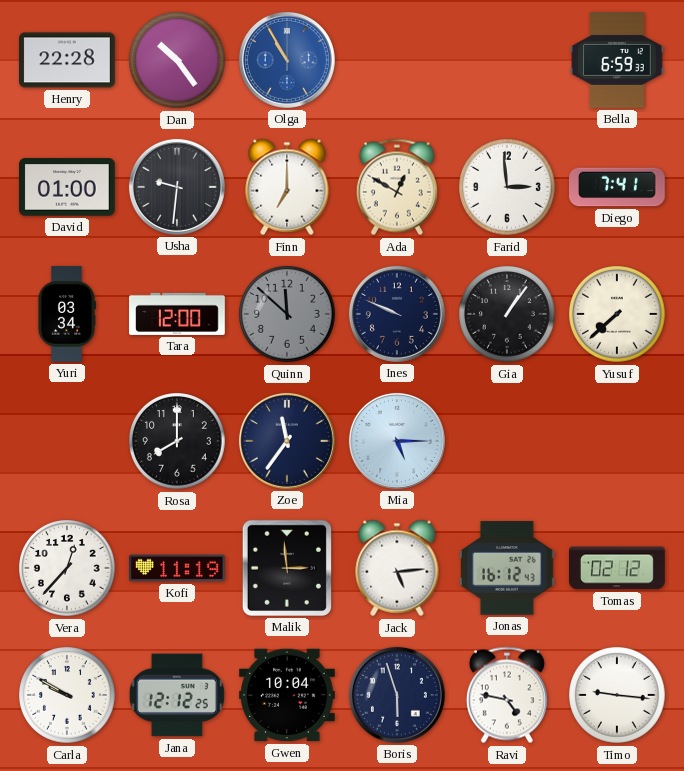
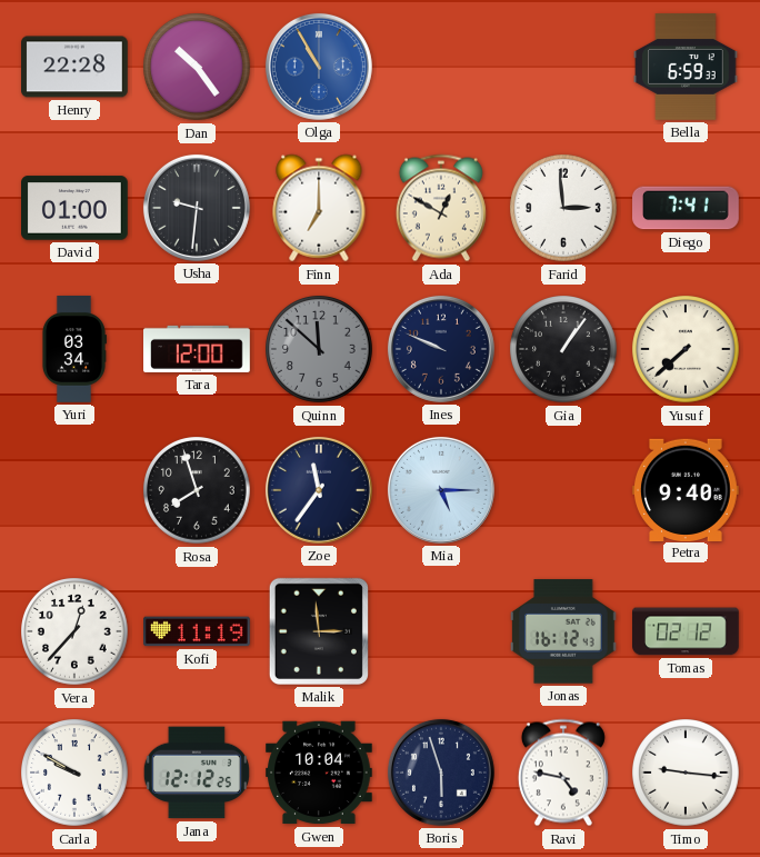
Rosa: 8:00 -> 7:57
Petra: none -> 9:40
Jack: 5:14 -> none
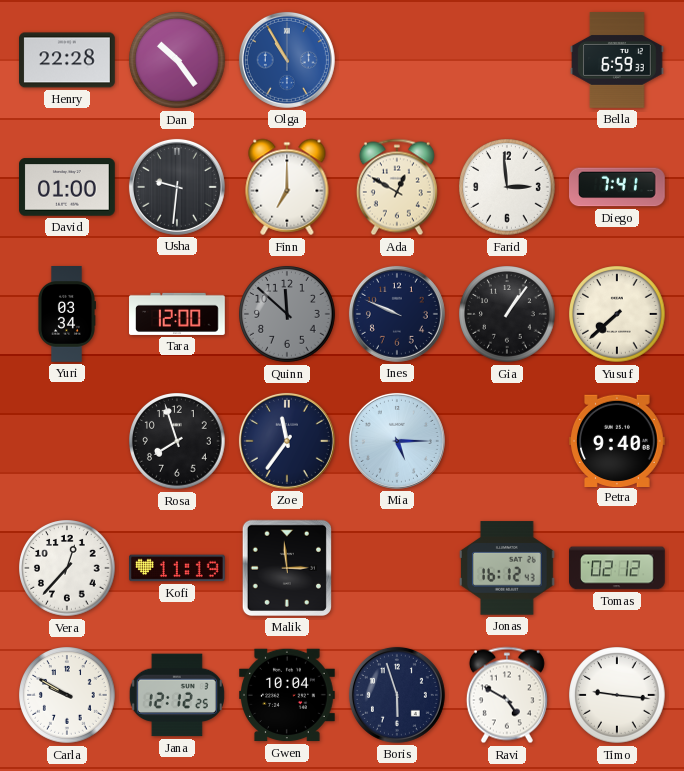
Ravi: 4:47 -> 4:50
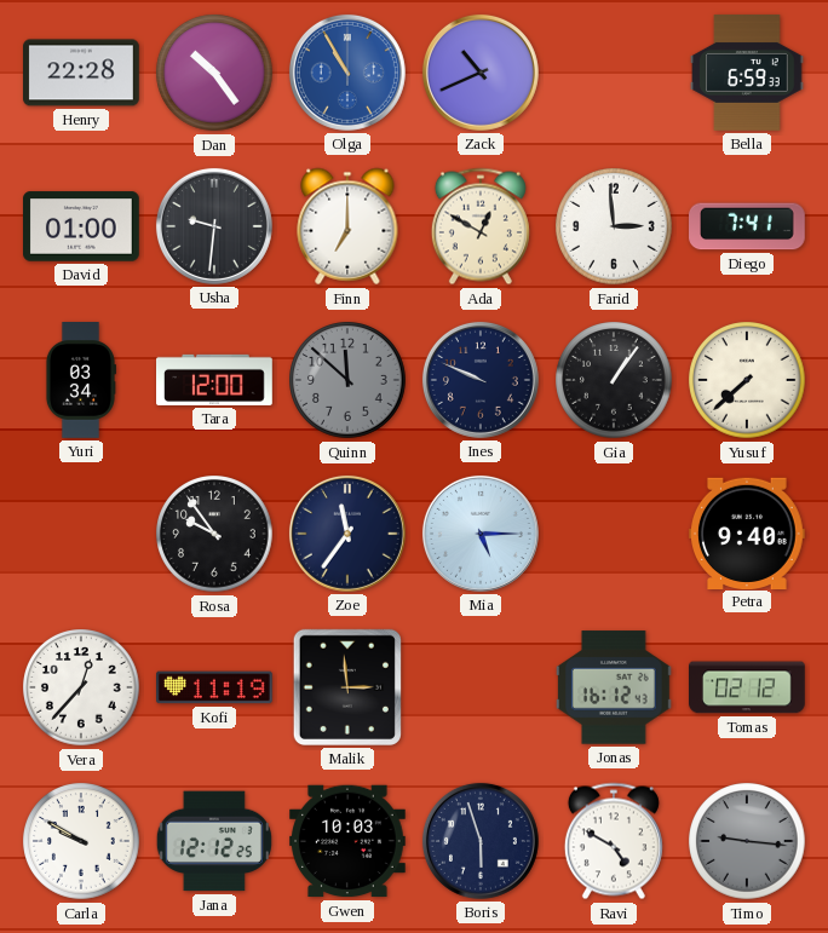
Zack: none -> 10:41
Rosa: 7:57 -> 9:54
Gwen: 10:04 -> 10:03
Timo dial: white -> grey
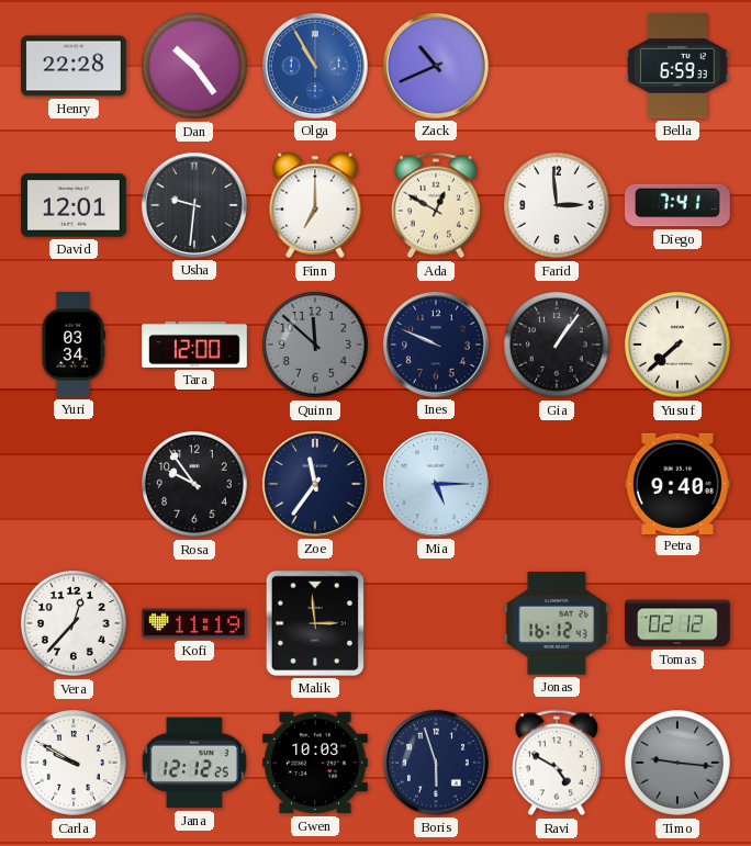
David: 01:00 -> 12:01
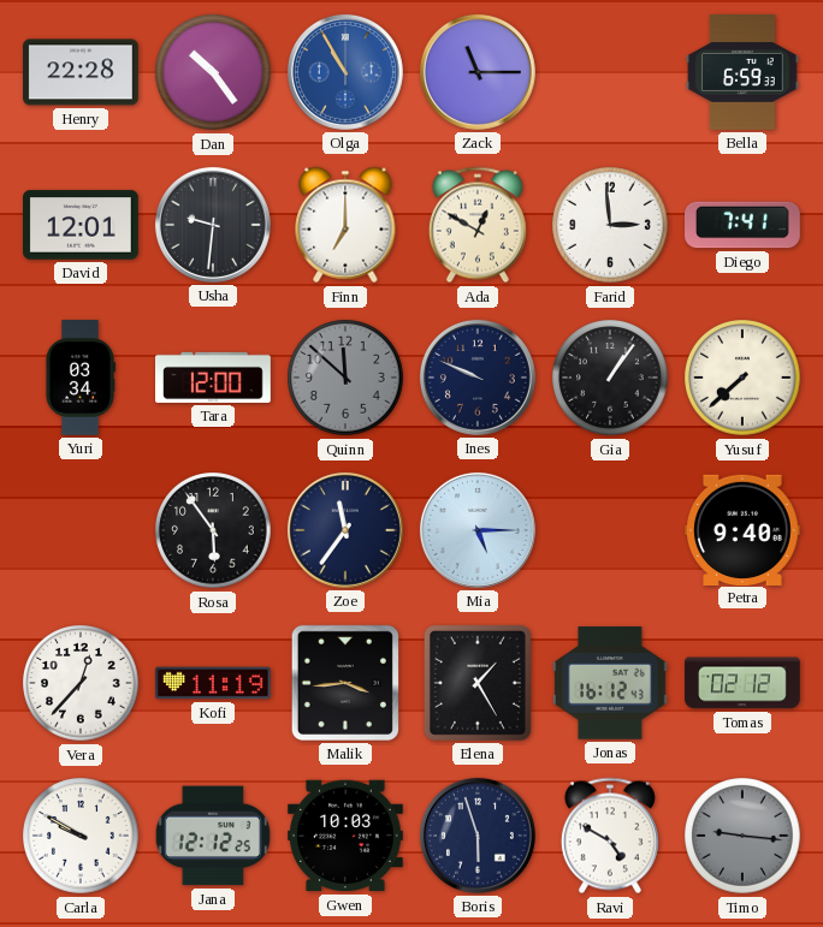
Zack: 10:41 -> 11:15
Rosa: 9:54 -> 5:54
Malik: 2:59 -> 3:44
Elena: none -> 1:25
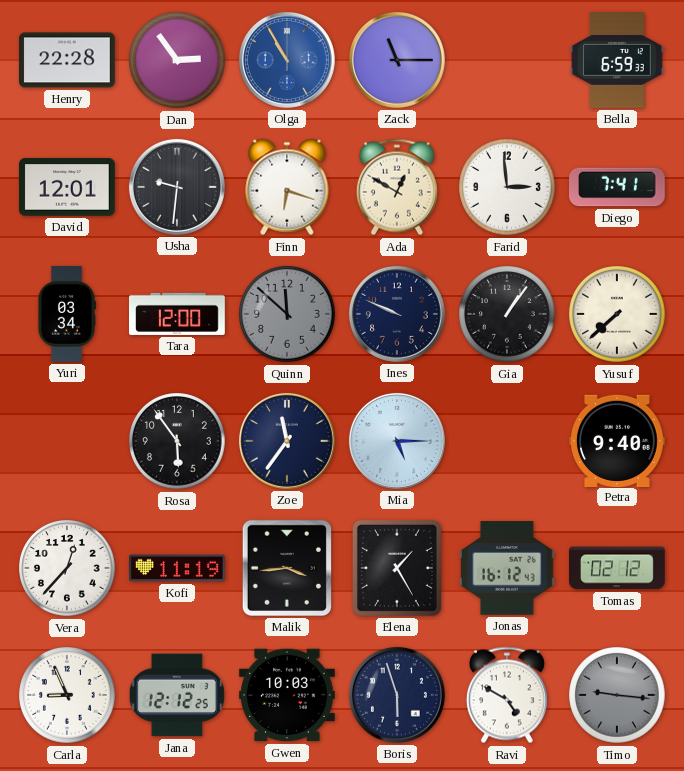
Dan: 10:24 -> 2:54
Finn: 7:00 -> 6:18
Carla: 9:50 -> 8:56
